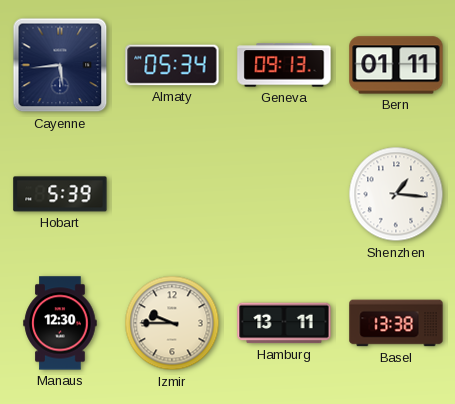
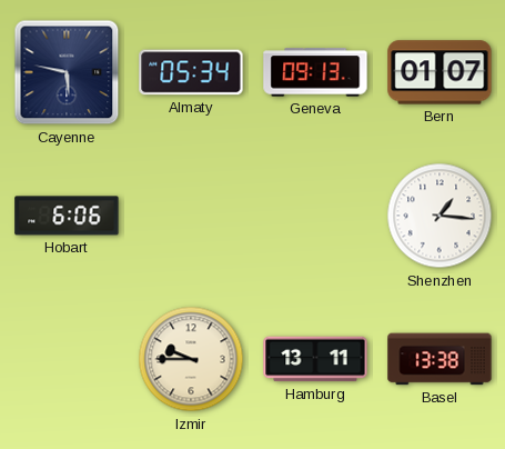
Cayenne: 5:44 -> 5:47
Bern: 01:11 -> 01:07
Hobart: 5:39 -> 6:06
Manaus: 12:30 -> none
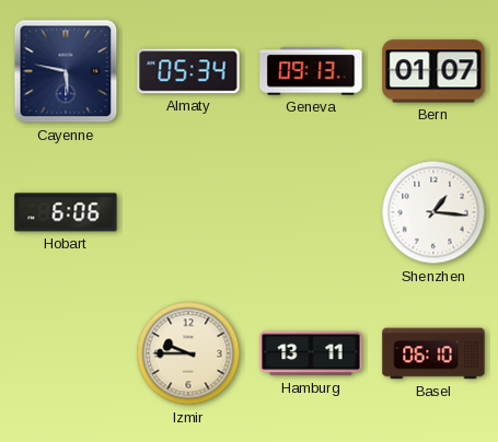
Basel: 13:38 -> 06:10
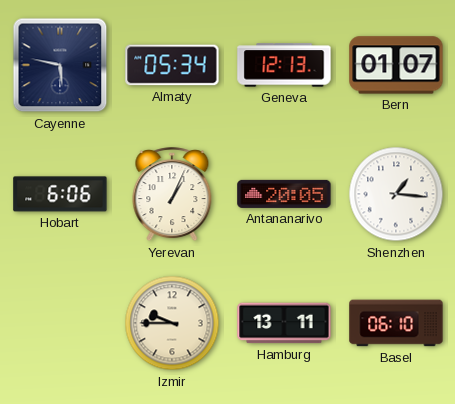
Geneva: 09:13 -> 12:13
Yerevan: none -> 1:04
Antananarivo: none -> 20:05
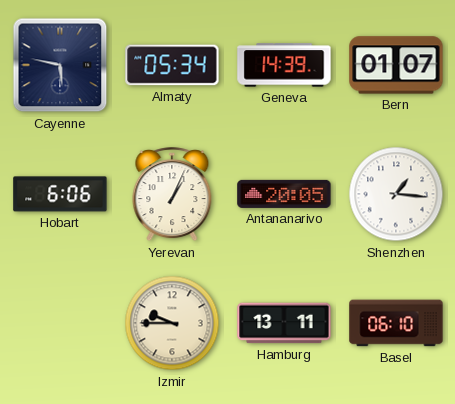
Geneva: 12:13 -> 14:39
